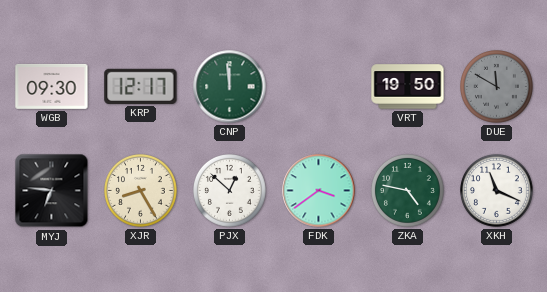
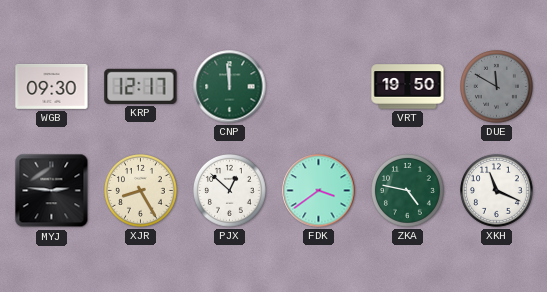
MYJ: 6:46 -> 2:46
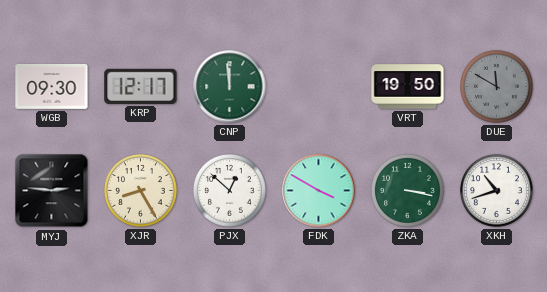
FDK: 3:39 -> 3:50
ZKA: 4:47 -> 3:17
XKH: 11:19 -> 10:42
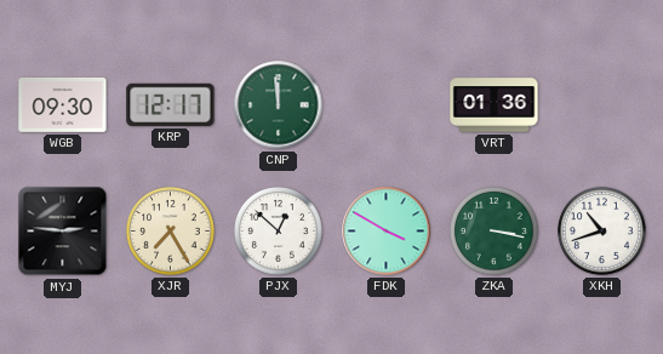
VRT: 19:50 -> 01:36
DUE: 11:50 -> none
XJR: 8:25 -> 7:25
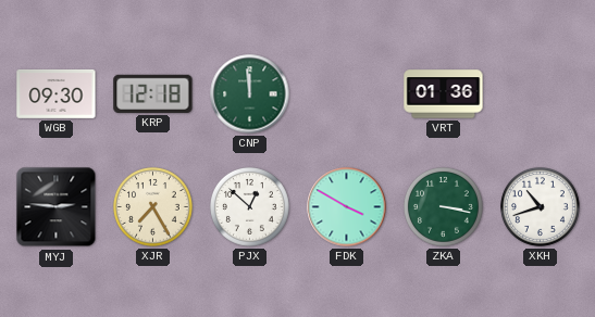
KRP: 12:17 -> 12:18
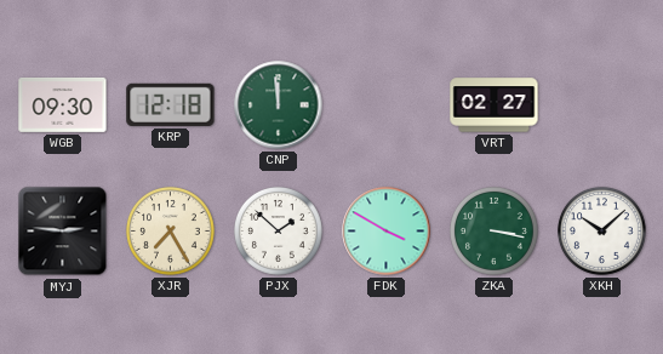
VRT: 01:36 -> 02:27
PJX: 12:52 -> 1:52
XKH: 10:42 -> 10:08
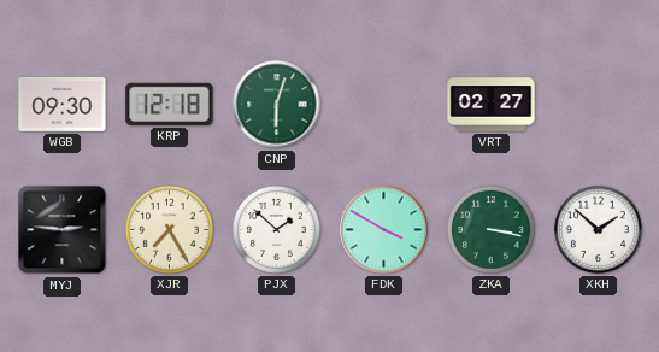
CNP: 11:59 -> 6:03
XKH: 10:08 -> 1:52
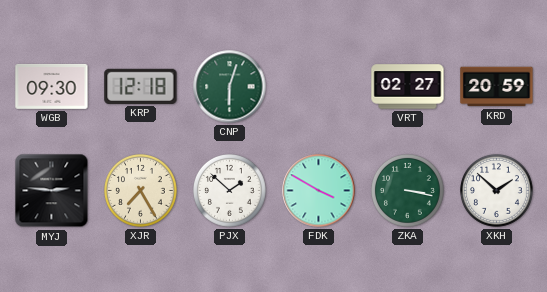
KRD: none -> 20:59
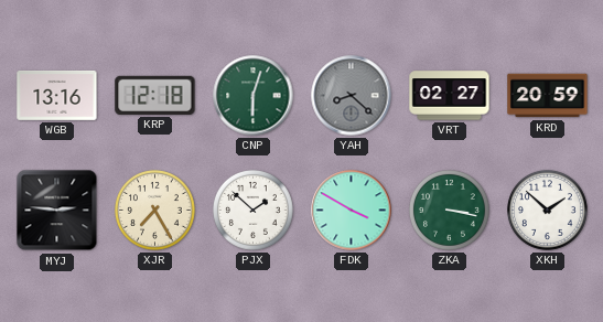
WGB: 09:30 -> 13:16
YAH: none -> 8:22
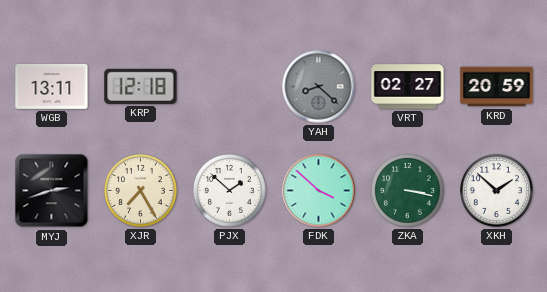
WGB: 13:16 -> 13:11
CNP: 6:03 -> none
MYJ: 2:46 -> 2:42
FDK: 3:50 -> 3:52
